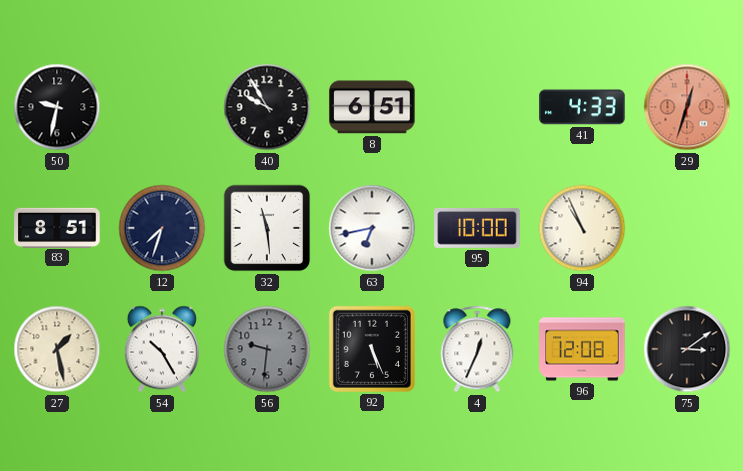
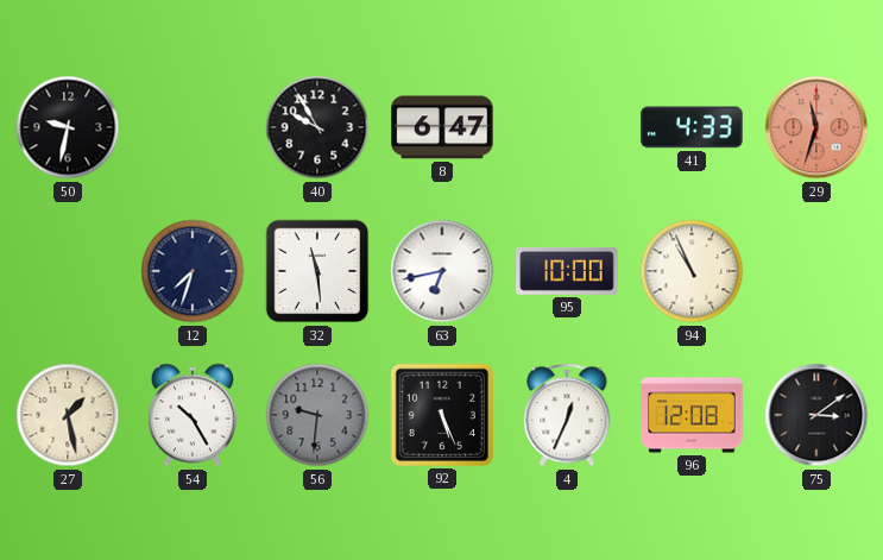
8: 6:51 -> 6:47
29: 12:33 -> 11:33
83: 8:51 -> none
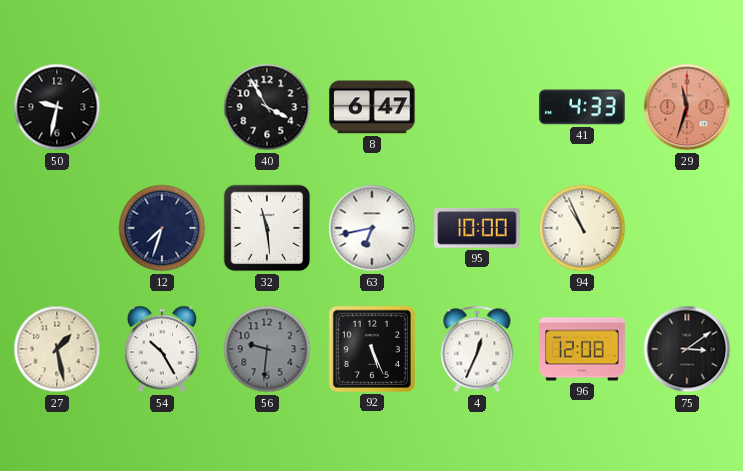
40: 9:55 -> 3:55
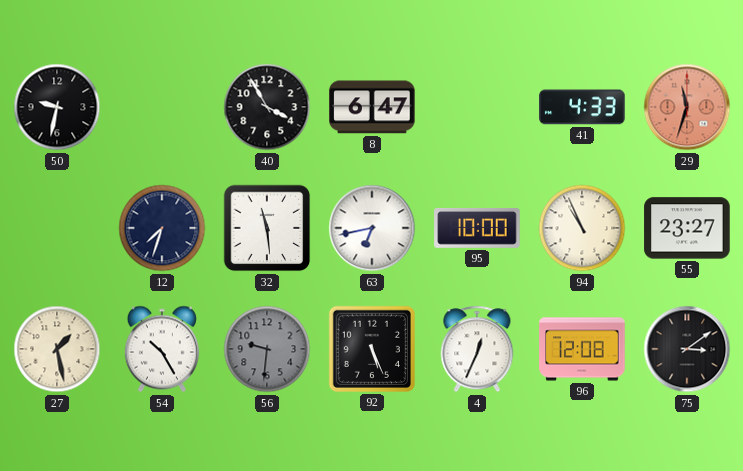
55: none -> 23:27
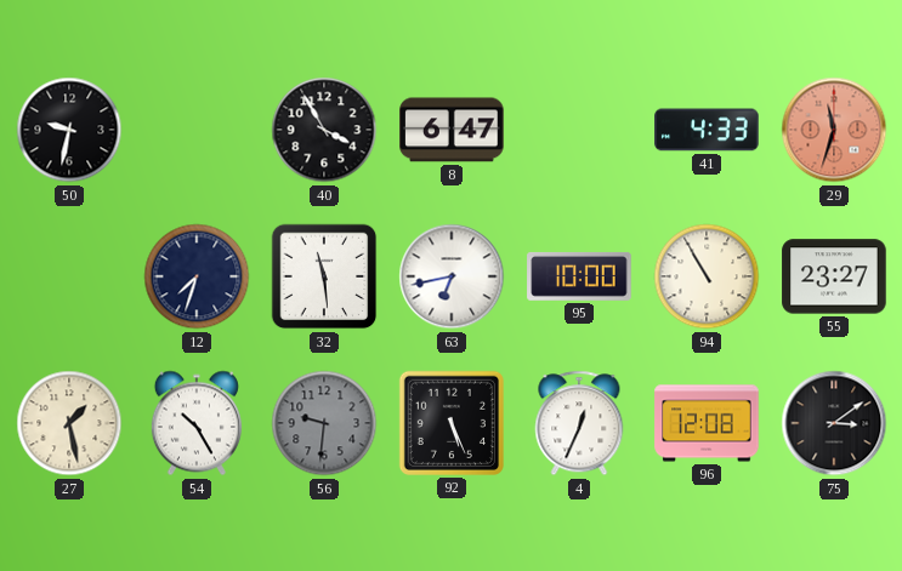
94: 10:56 -> 10:55
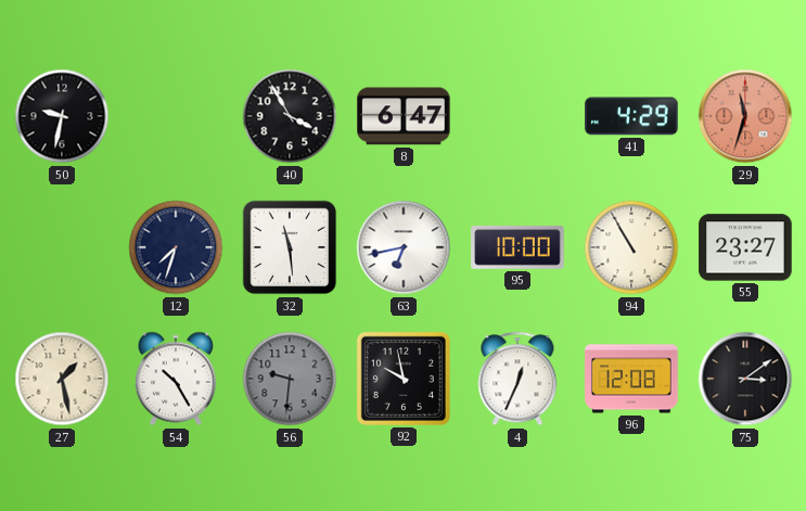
41: 4:33 -> 4:29
92: 5:26 -> 9:58
